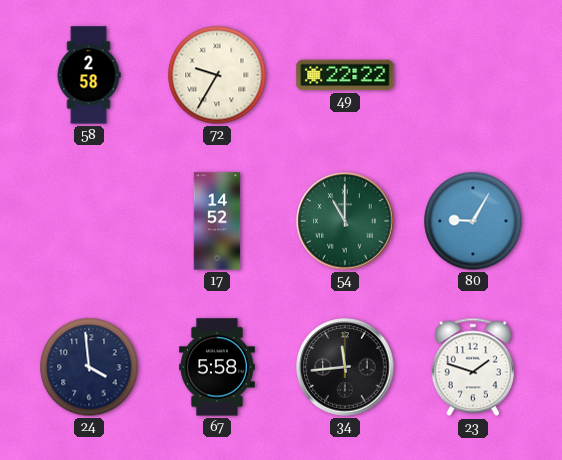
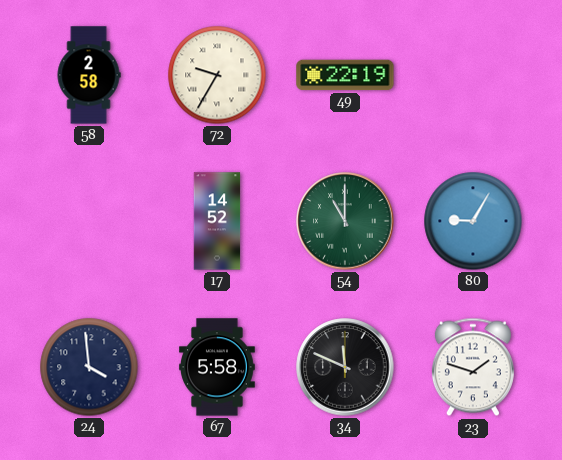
49: 22:22 -> 22:19
34: 11:44 -> 11:49
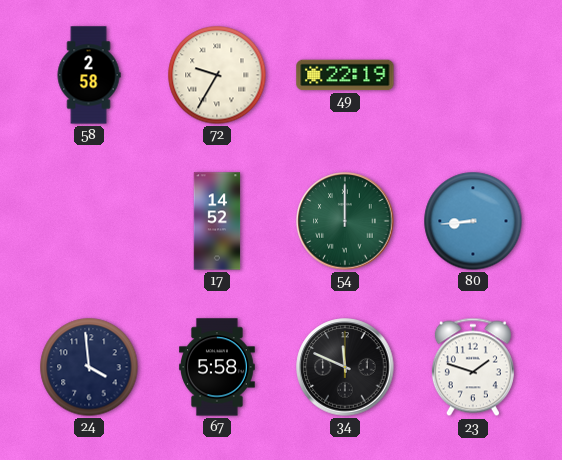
54: 11:00 -> 12:00
80: 9:05 -> 8:44
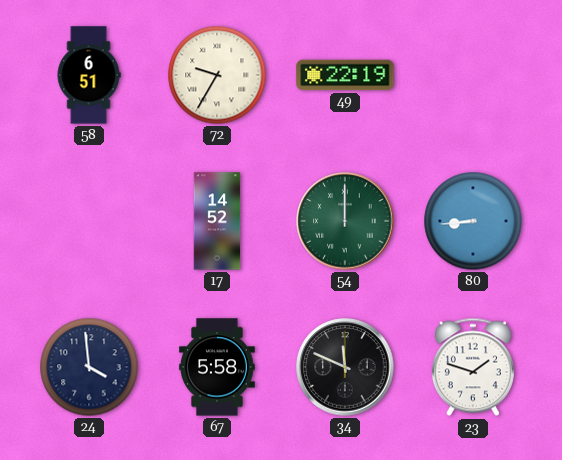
58: 2:58 -> 6:51
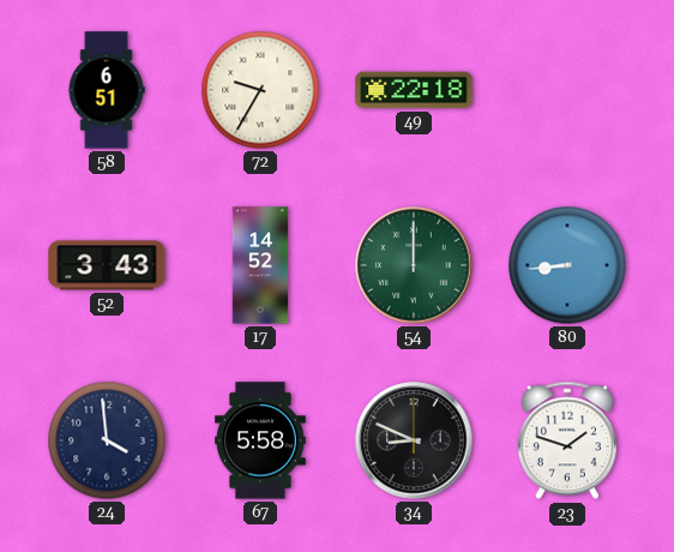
49: 22:19 -> 22:18
52: none -> 3:43
34: 11:49 -> 8:49
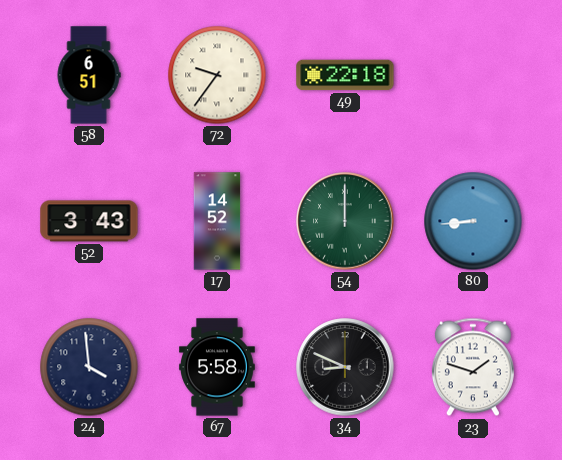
72: 9:35 -> 9:36
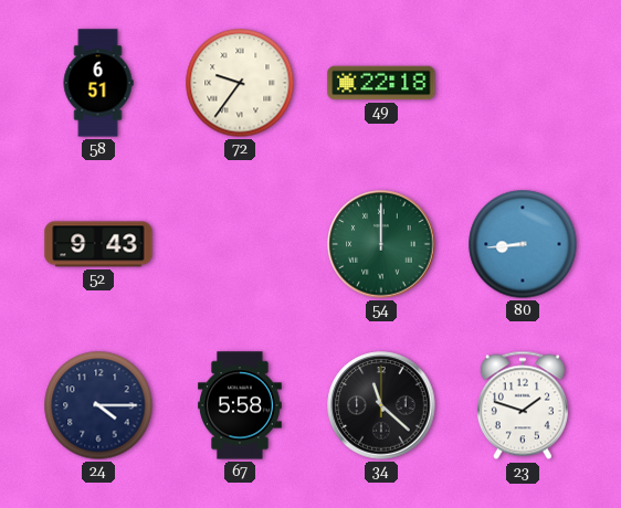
52: 3:43 -> 9:43
17: 14:52 -> none
24: 3:59 -> 4:15
34: 8:49 -> 11:22
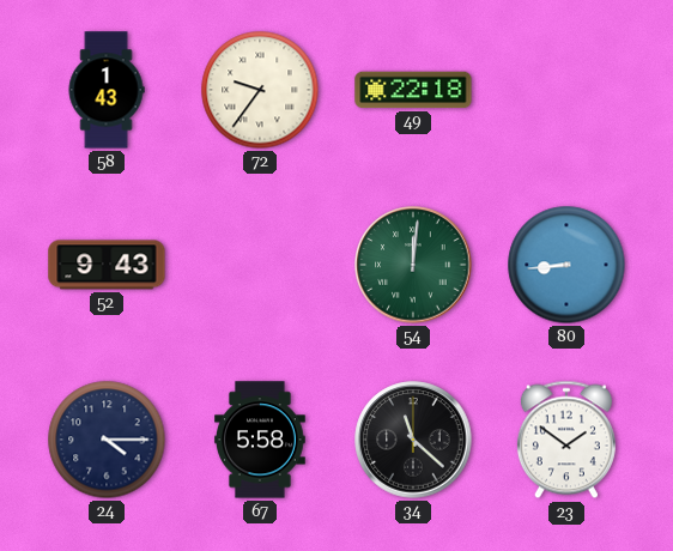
58: 6:51 -> 1:43
54: 12:00 -> 12:01
23: 1:48 -> 1:51
